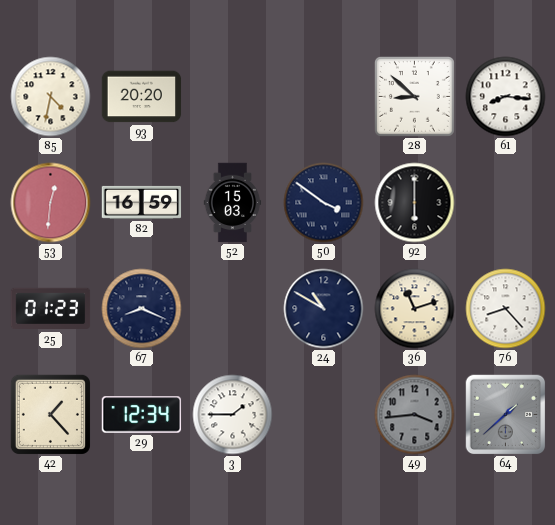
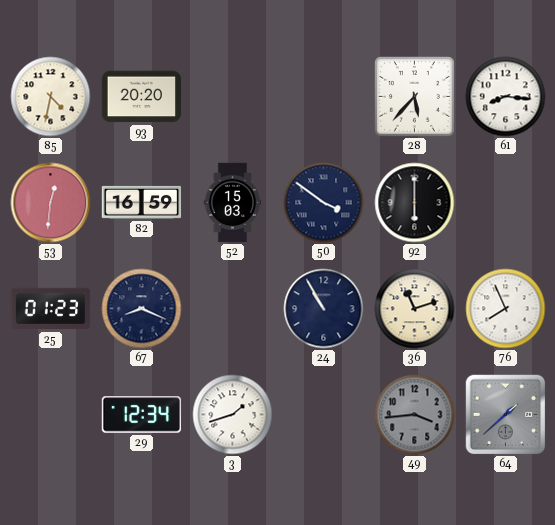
28: 8:52 -> 5:37
24: 10:50 -> 10:55
76: 8:23 -> 7:56
42: 1:23 -> none
3: 1:45 -> 1:42
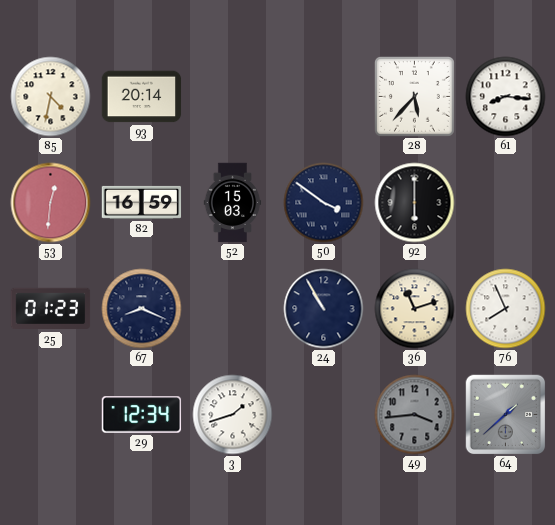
93: 20:20 -> 20:14
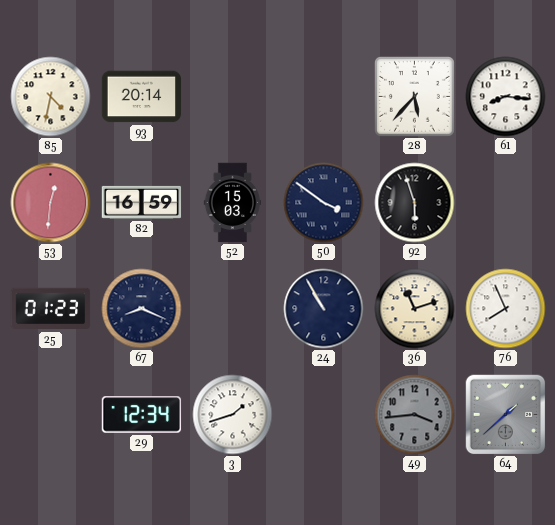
92: 6:00 -> 5:57
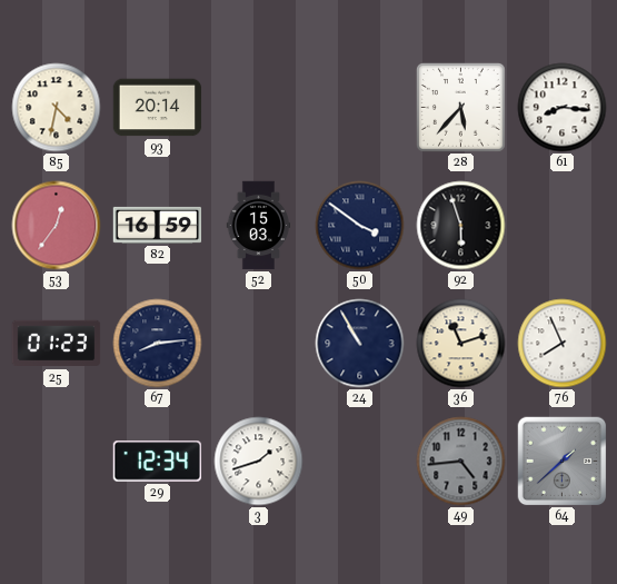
53: 12:31 -> 12:36
67: 8:19 -> 8:14
49: 3:44 -> 4:44
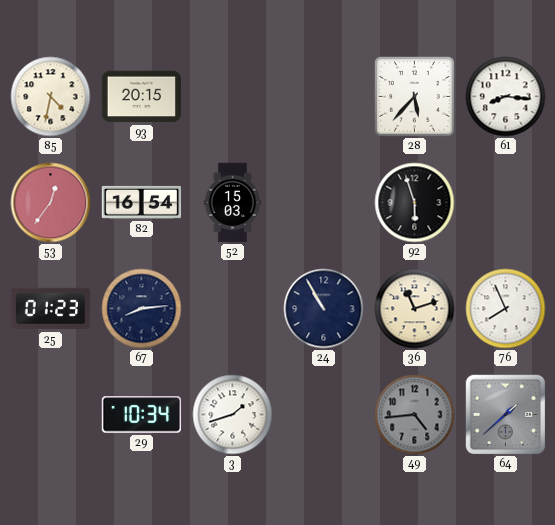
93: 20:14 -> 20:15
82: 16:59 -> 16:54
50: 3:51 -> none
29: 12:34 -> 10:34
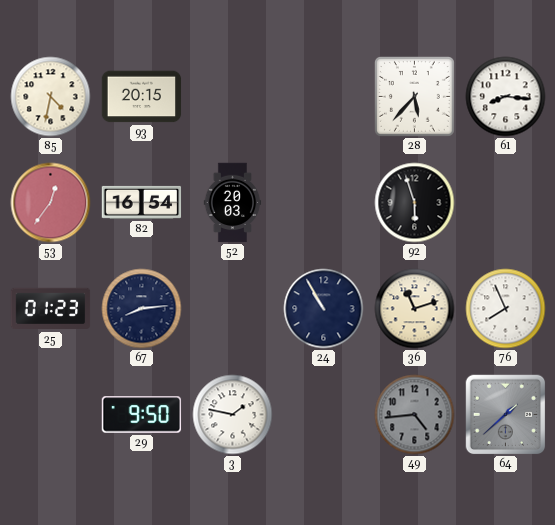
52: 15:03 -> 20:03
29: 10:34 -> 9:50
3: 1:42 -> 1:47
